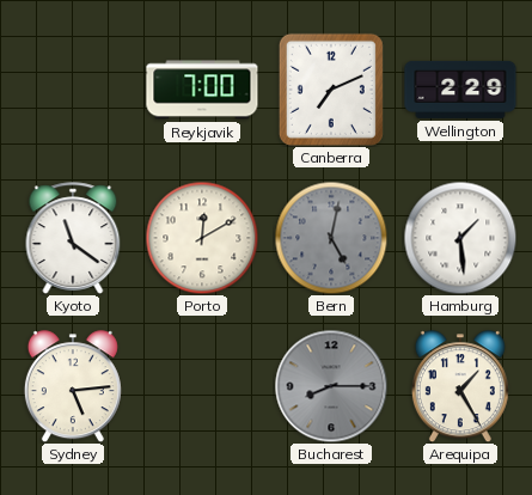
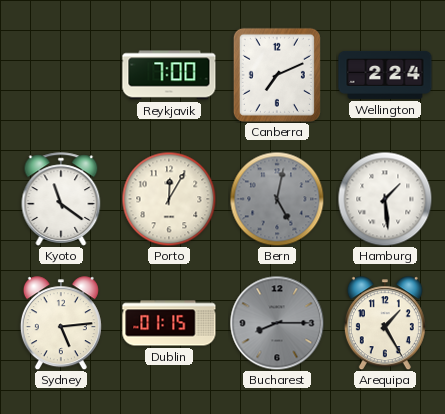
Wellington: 2:29 -> 2:24
Porto: 12:10 -> 12:05
Dublin: none -> 01:15
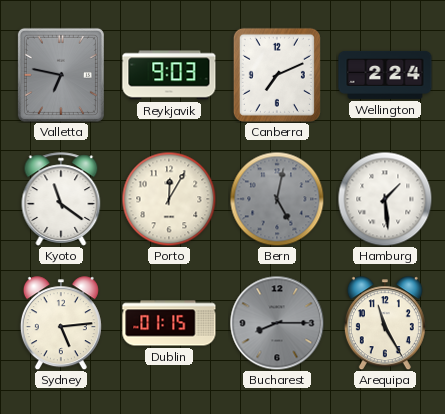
Valletta: none -> 6:47
Reykjavik: 7:00 -> 9:03
Arequipa: 1:25 -> 11:25
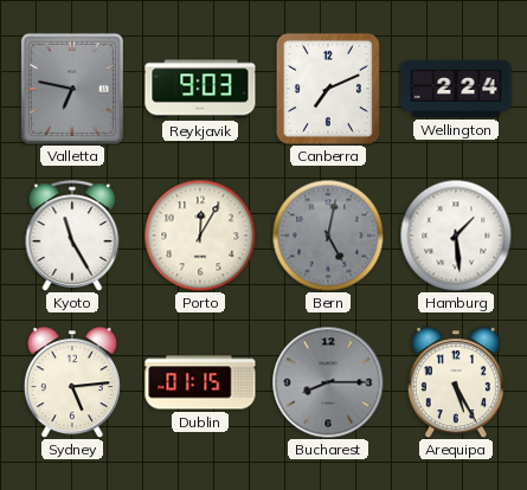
Kyoto: 11:21 -> 11:25
Arequipa: 11:25 -> 5:25
